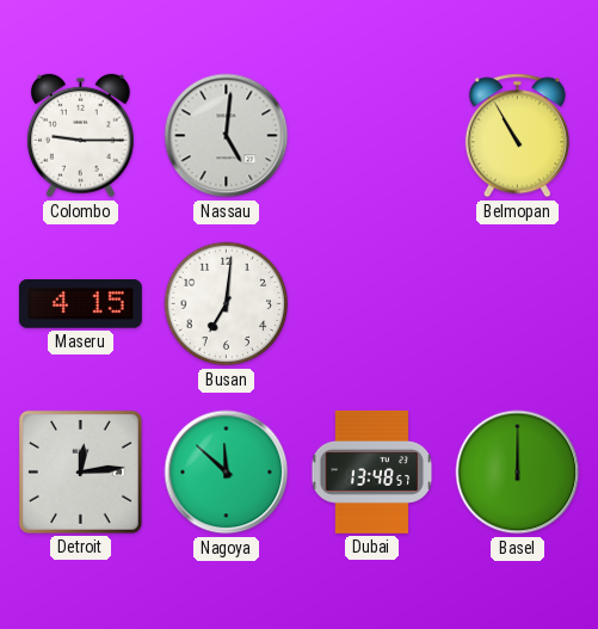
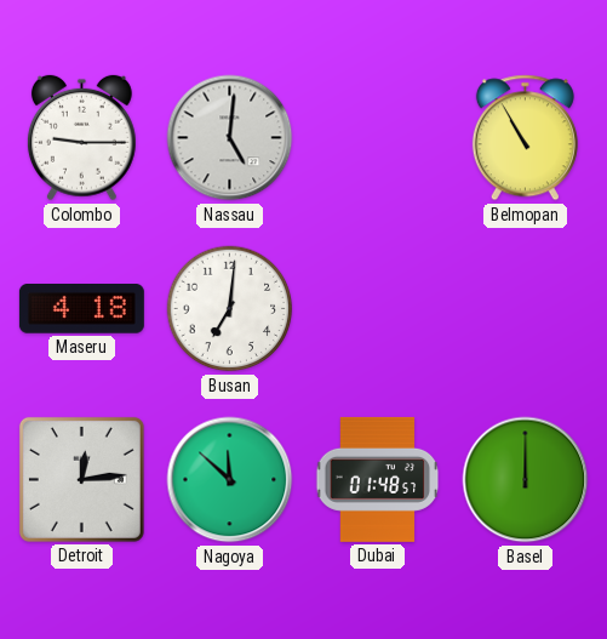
Maseru: 4:15 -> 4:18
Dubai: 13:48 -> 01:48
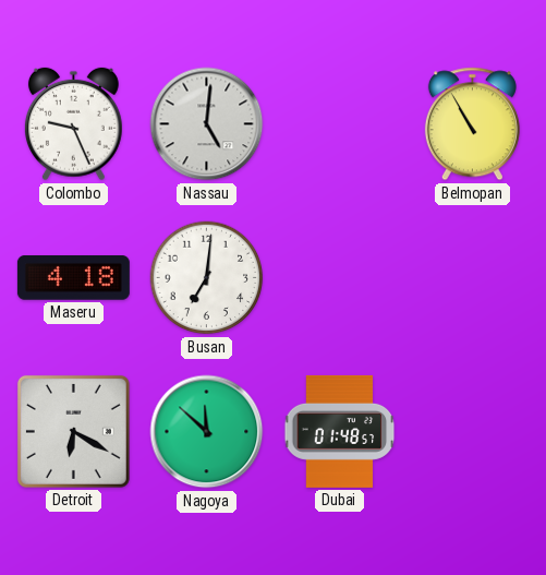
Colombo: 9:15 -> 9:26
Detroit: 12:14 -> 6:20
Basel: 12:00 -> none
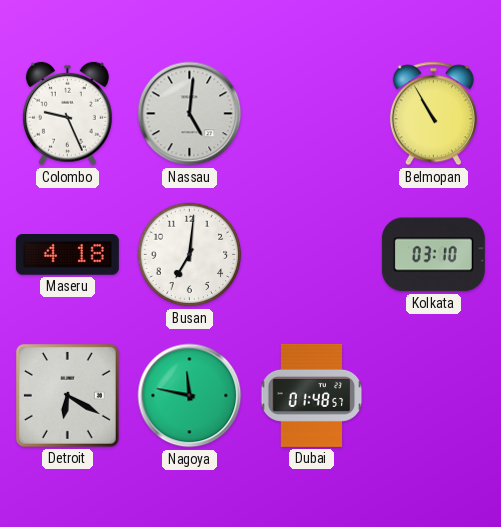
Kolkata: none -> 03:10
Nagoya: 11:52 -> 11:47
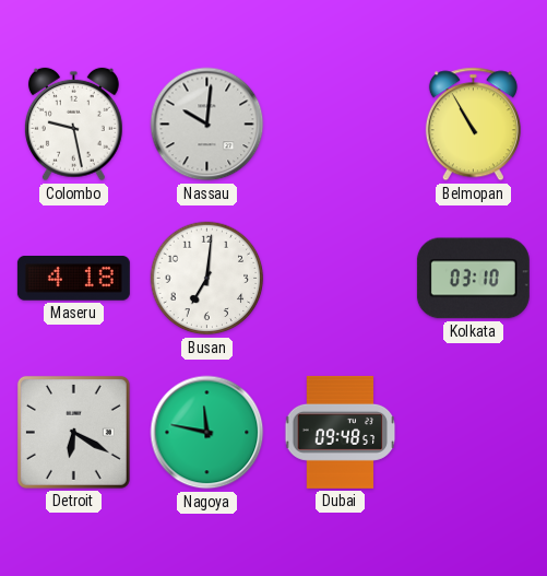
Colombo: 9:26 -> 9:28
Nassau: 5:01 -> 10:01
Dubai: 01:48 -> 09:48
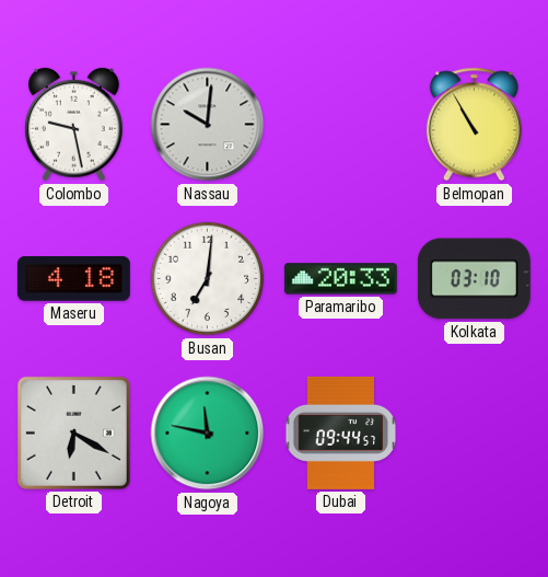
Paramaribo: none -> 20:33
Dubai: 09:48 -> 09:44
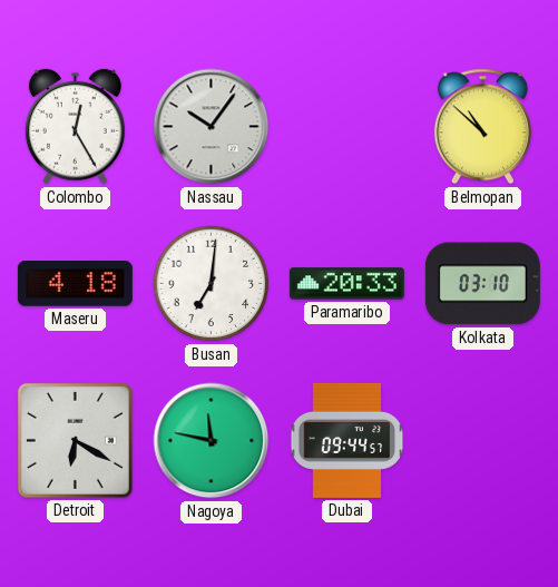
Colombo: 9:28 -> 12:25
Nassau: 10:01 -> 10:06
Belmopan: 10:55 -> 10:52
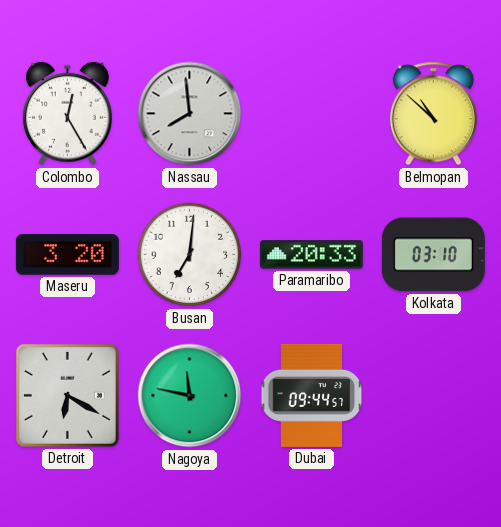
Nassau: 10:06 -> 7:59
Maseru: 4:18 -> 3:20
